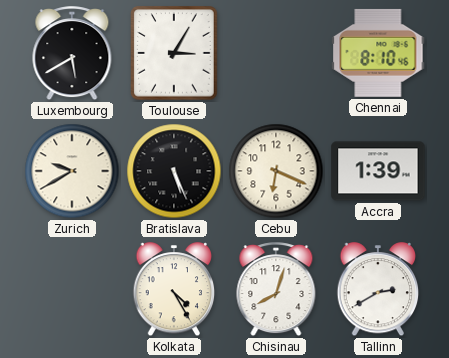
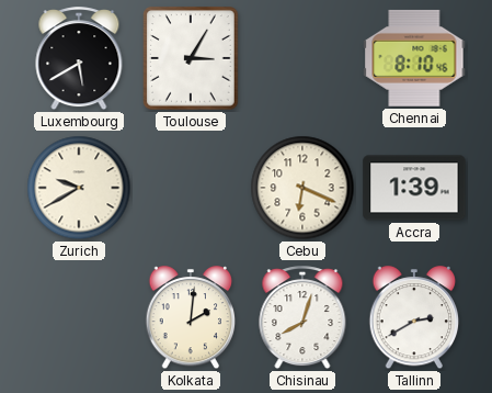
Bratislava: 5:26 -> none
Kolkata: 4:25 -> 2:01
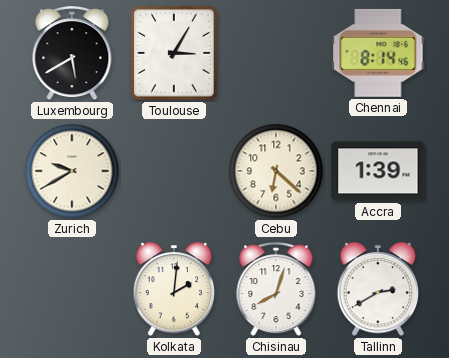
Chennai: 8:10 -> 8:14
Cebu: 6:19 -> 6:22
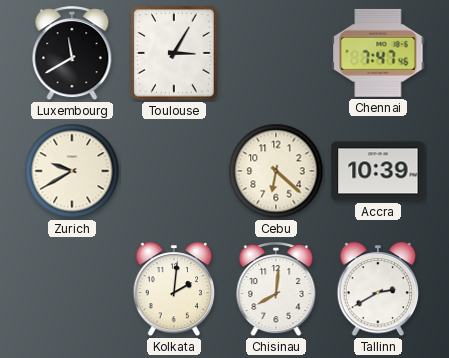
Luxembourg: 5:40 -> 11:40
Chennai: 8:14 -> 7:47
Accra: 1:39 -> 10:39
Chisinau: 8:03 -> 8:01
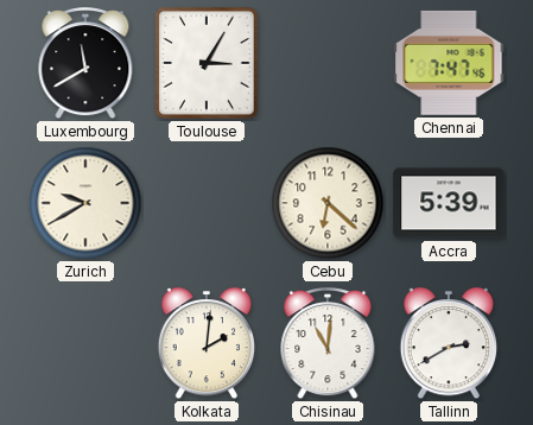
Accra: 10:39 -> 5:39
Chisinau: 8:01 -> 11:01
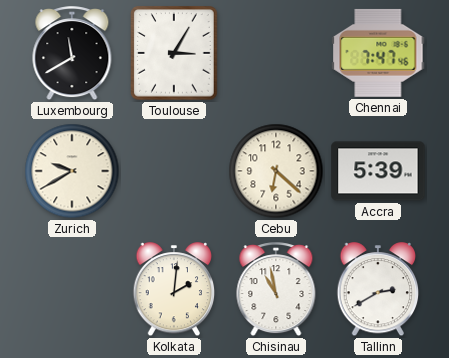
Chisinau: 11:01 -> 10:58
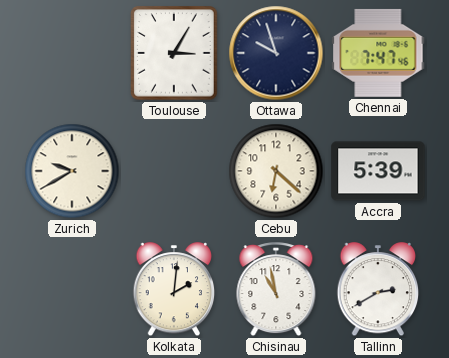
Luxembourg: 11:40 -> none
Ottawa: none -> 9:57
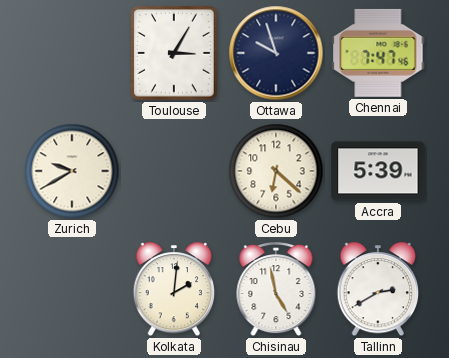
Chisinau: 10:58 -> 4:58
